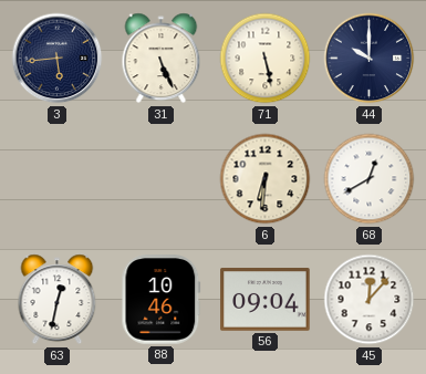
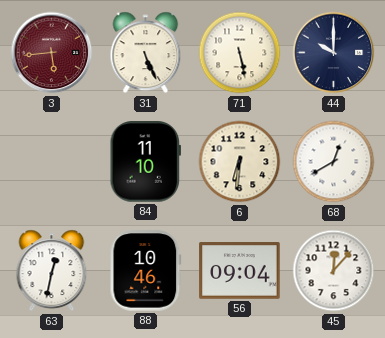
3 dial: navy -> burgundy
84: none -> 11:10
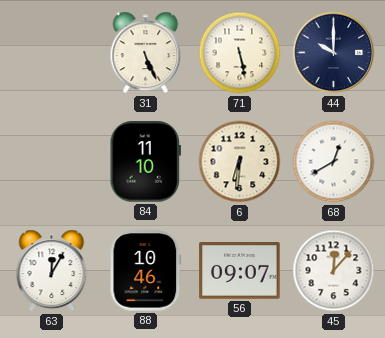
3: 5:44 -> none
63: 12:32 -> 12:05
56: 09:04 -> 09:07
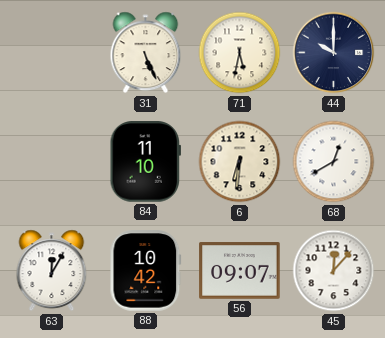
71: 5:28 -> 5:32
88: 10:46 -> 10:42
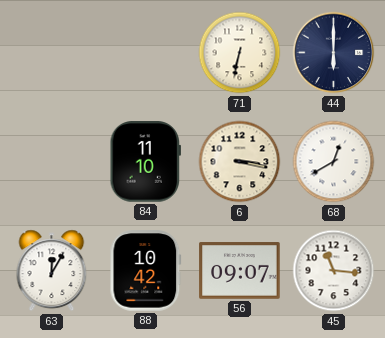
31: 5:26 -> none
71: 5:32 -> 6:32
44: 10:00 -> 6:00
6: 6:31 -> 3:17
45: 12:07 -> 11:16
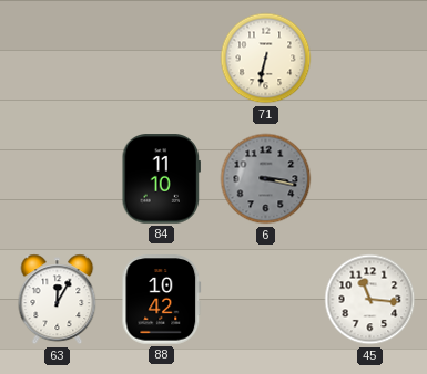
44: 6:00 -> none
6 dial: cream -> grey
68: 12:40 -> none
56: 09:07 -> none
